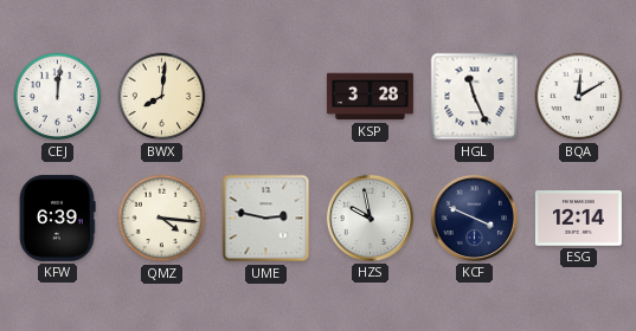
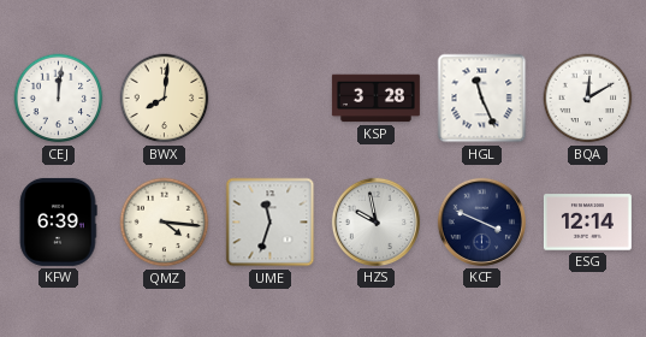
UME: 2:47 -> 11:33
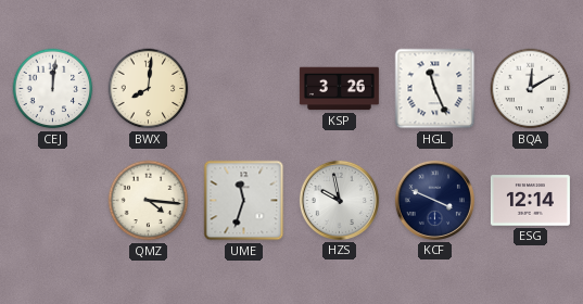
KSP: 3:28 -> 3:26
KFW: 6:39 -> none
